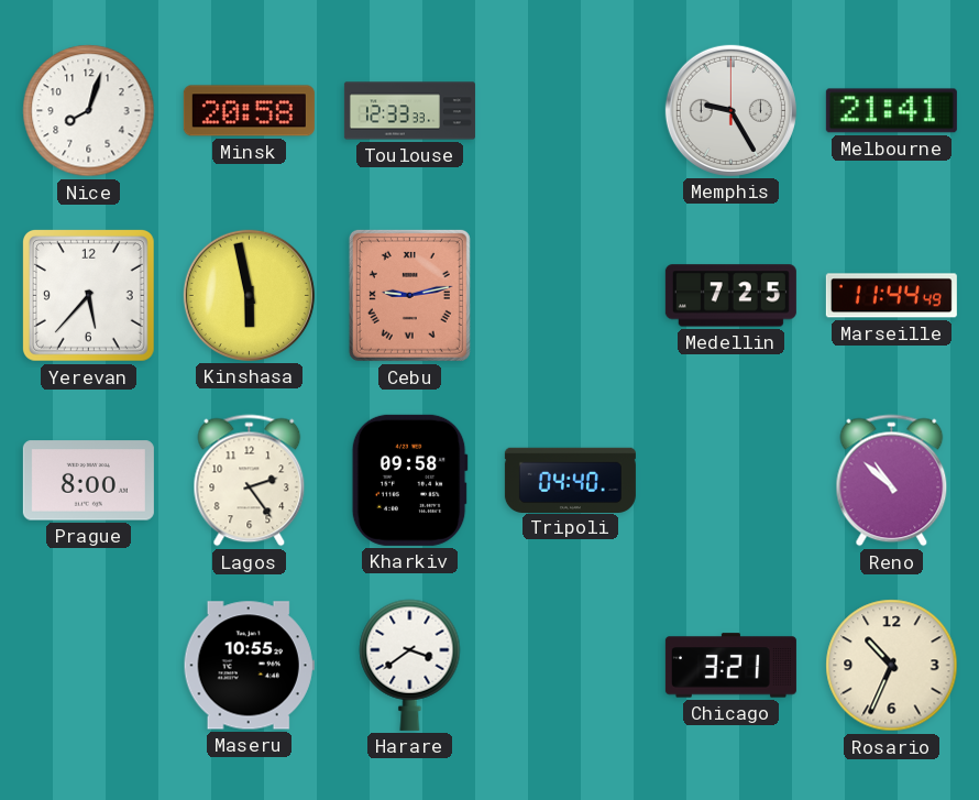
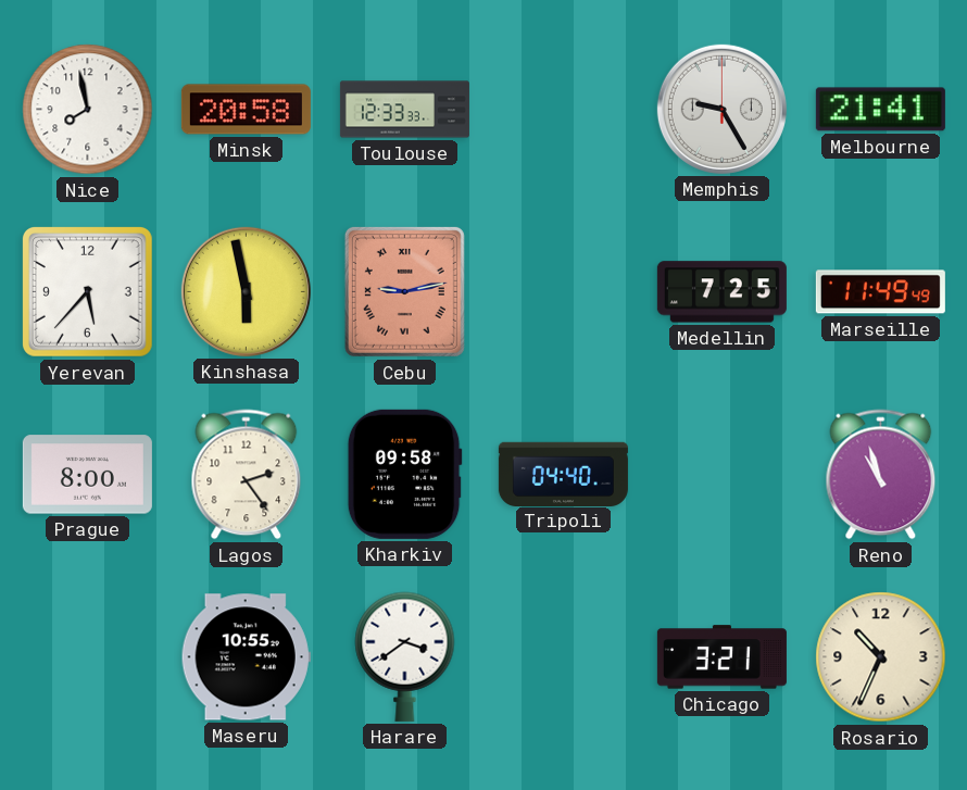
Nice: 8:03 -> 7:58
Marseille: 11:44 -> 11:49
Reno: 10:52 -> 10:57
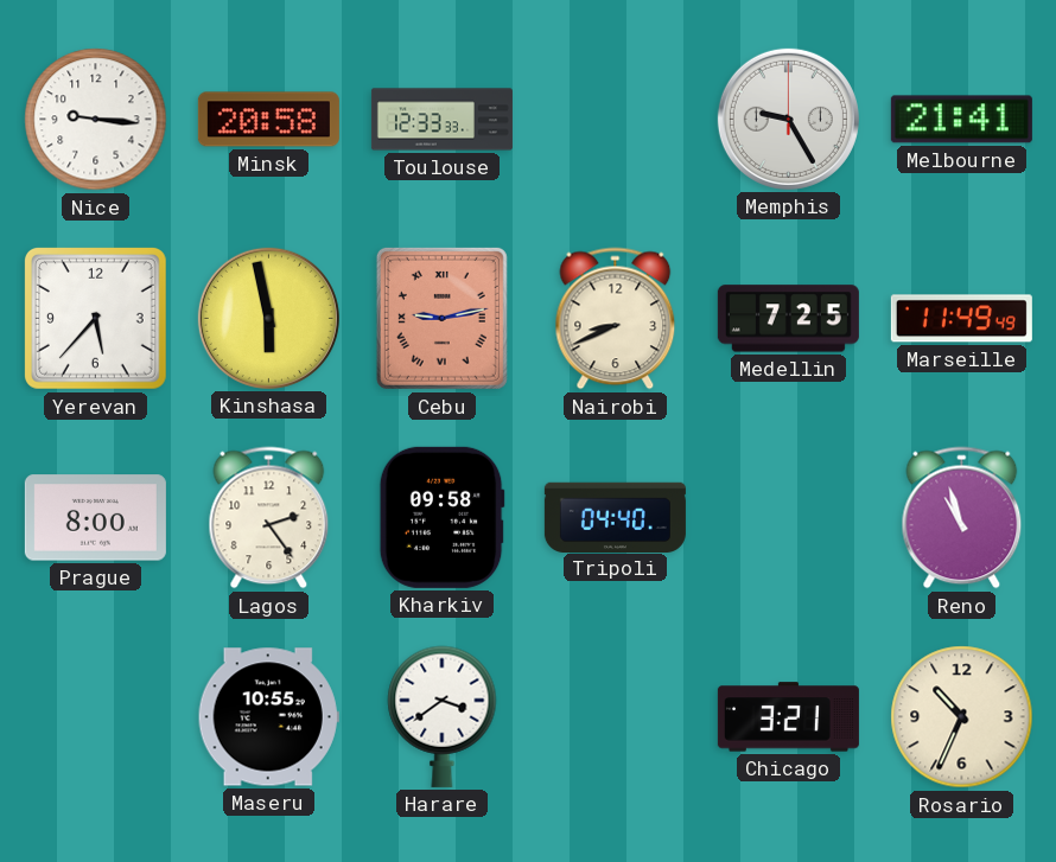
Nice: 7:58 -> 9:16
Nairobi: none -> 8:41
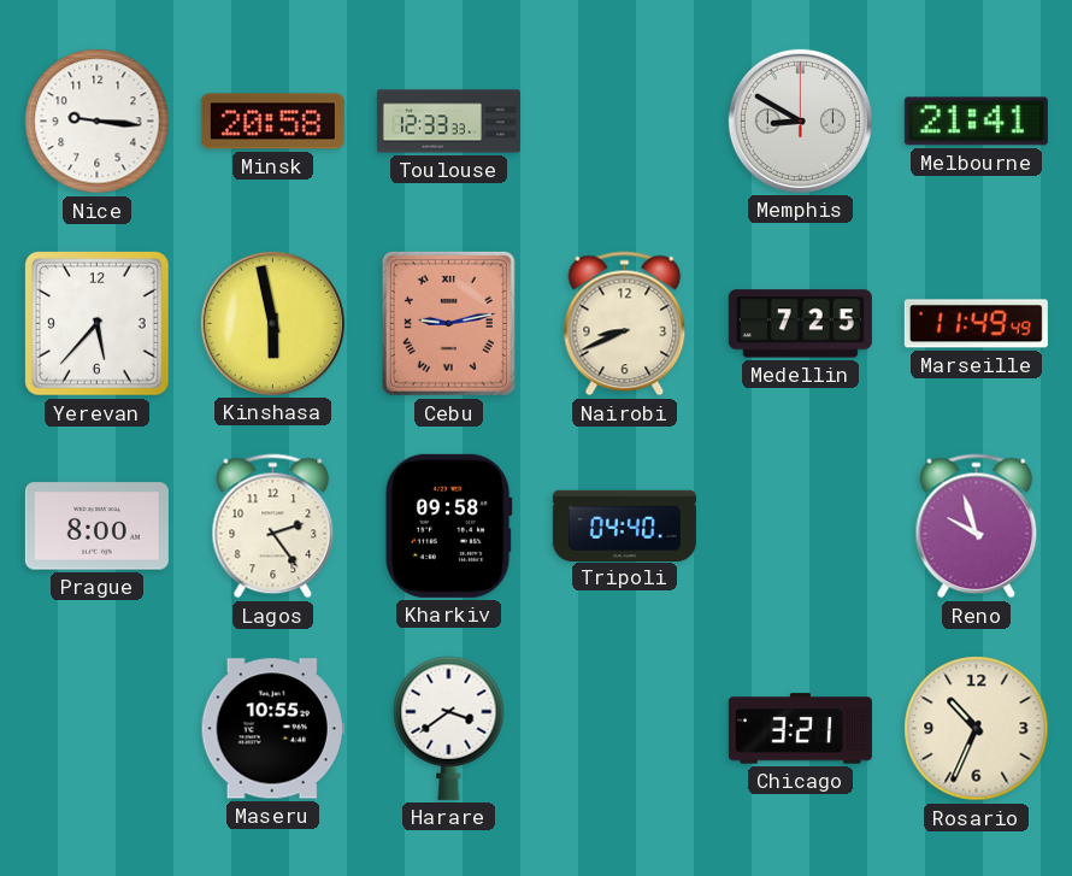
Memphis: 9:25 -> 8:50
Reno: 10:57 -> 9:57
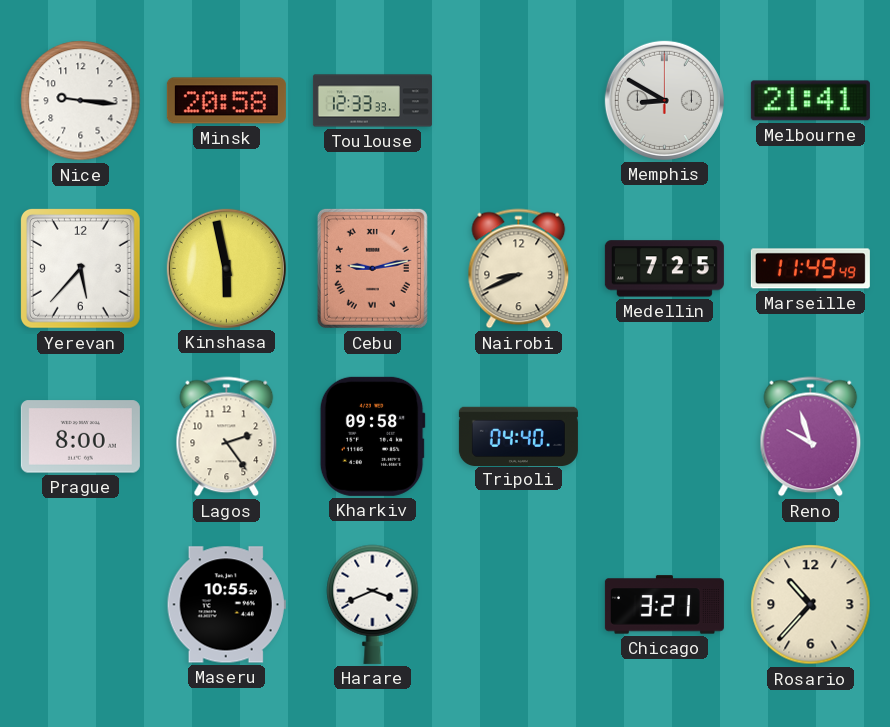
Harare: 3:39 -> 3:41
Rosario: 10:34 -> 10:37
